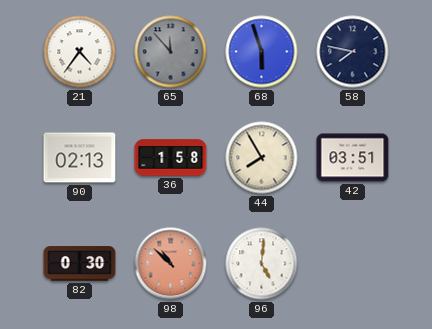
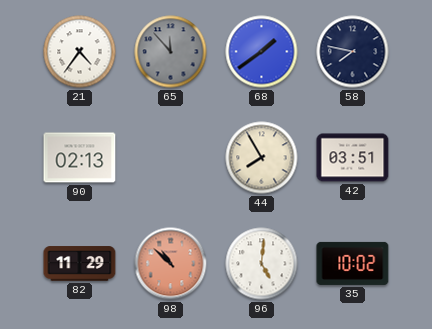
68: 5:57 -> 1:39
36: 1:58 -> none
82: 0:30 -> 11:29
35: none -> 10:02
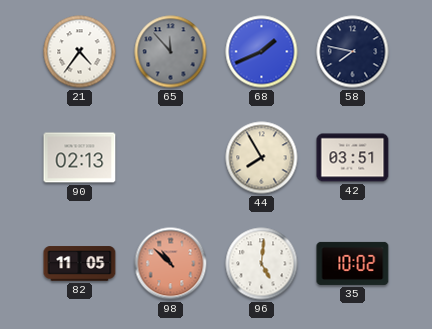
68: 1:39 -> 1:41
82: 11:29 -> 11:05
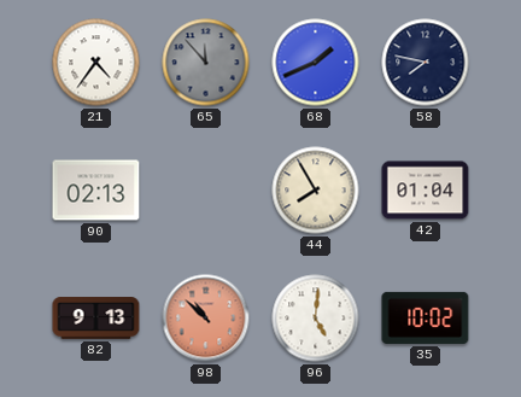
42: 03:51 -> 01:04
82: 11:05 -> 9:13
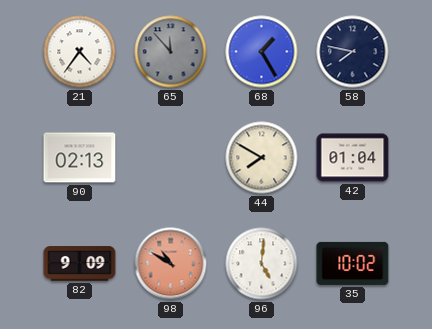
68: 1:41 -> 1:25
44: 7:55 -> 7:50
82: 9:13 -> 9:09
98: 10:52 -> 10:50
